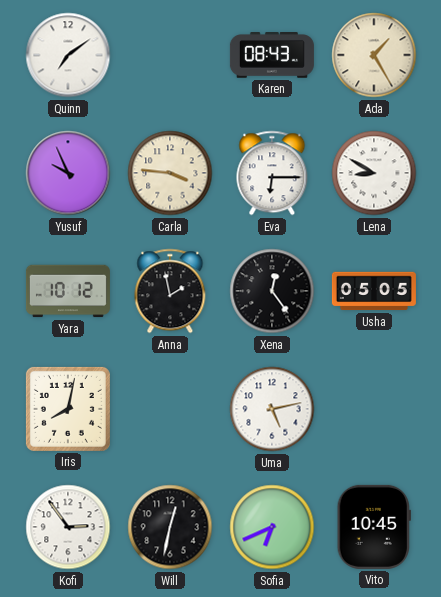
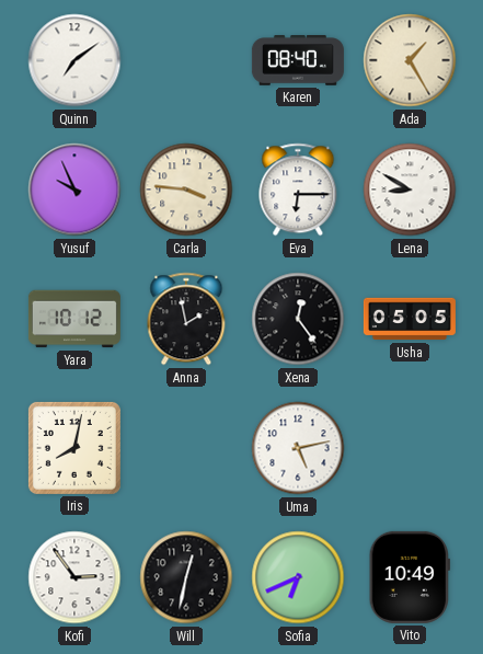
Karen: 08:43 -> 08:40
Vito: 10:45 -> 10:49
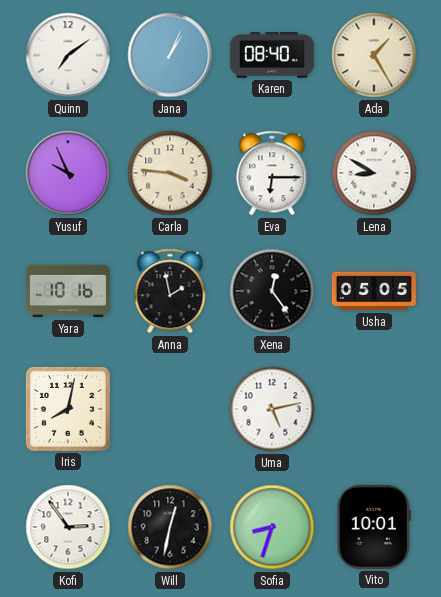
Jana: none -> 1:04
Yara: 10:12 -> 10:16
Sofia: 6:41 -> 8:33
Vito: 10:49 -> 10:01
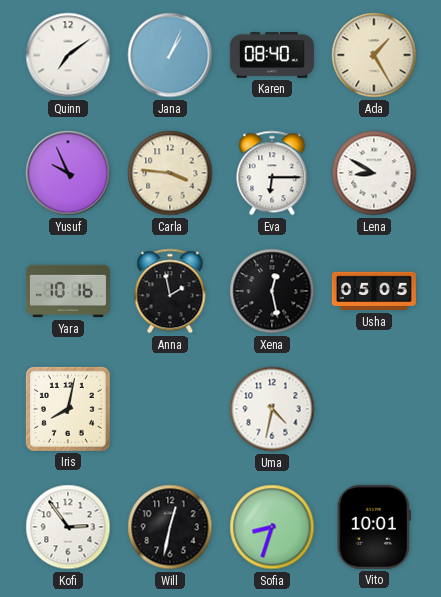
Xena: 12:24 -> 12:28
Uma: 5:13 -> 4:32
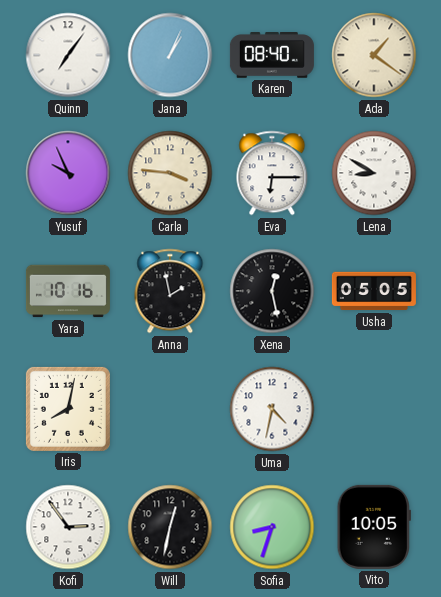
Quinn: 7:09 -> 7:06
Ada: 1:25 -> 1:21
Vito: 10:01 -> 10:05
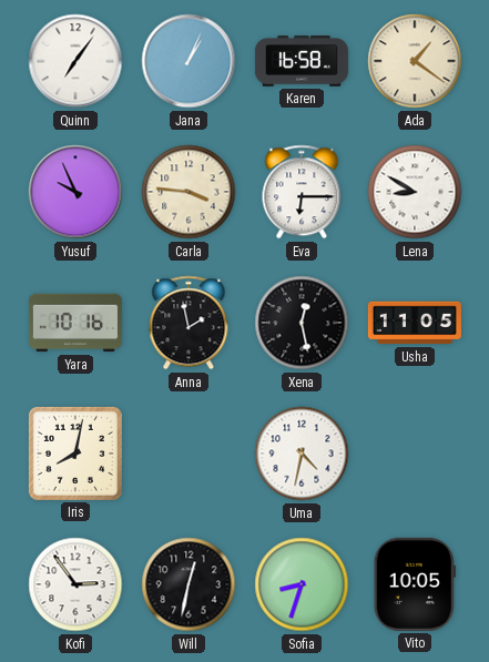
Karen: 08:40 -> 16:58
Usha: 05:05 -> 11:05
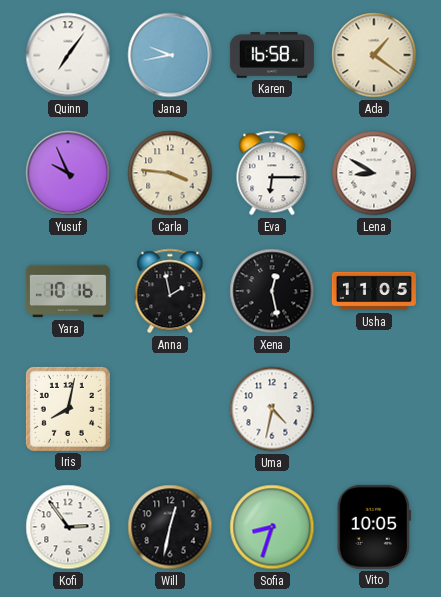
Jana: 1:04 -> 9:43
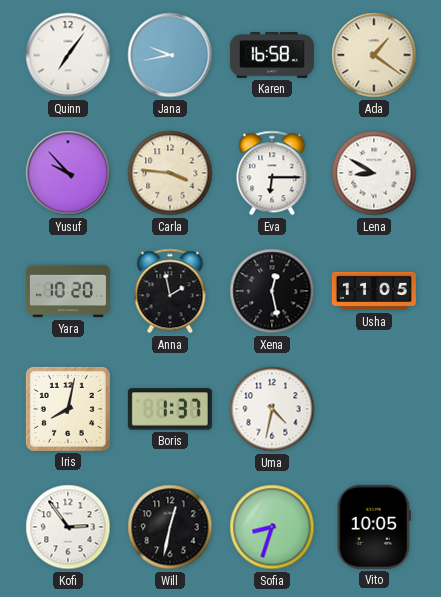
Yusuf: 9:56 -> 9:53
Yara: 10:16 -> 10:20
Boris: none -> 1:37
